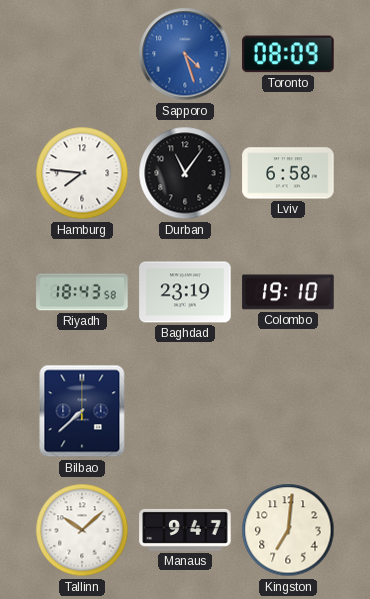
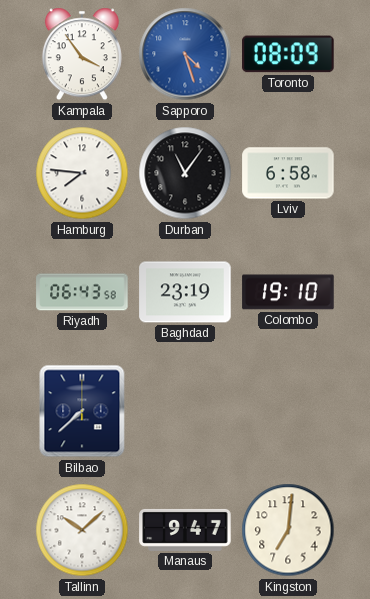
Kampala: none -> 3:54
Riyadh: 18:43 -> 06:43
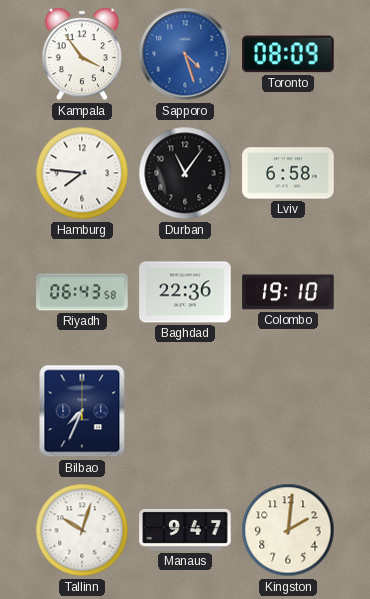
Baghdad: 23:19 -> 22:36
Bilbao: 7:38 -> 7:34
Tallinn: 10:08 -> 10:03
Kingston: 7:01 -> 2:01
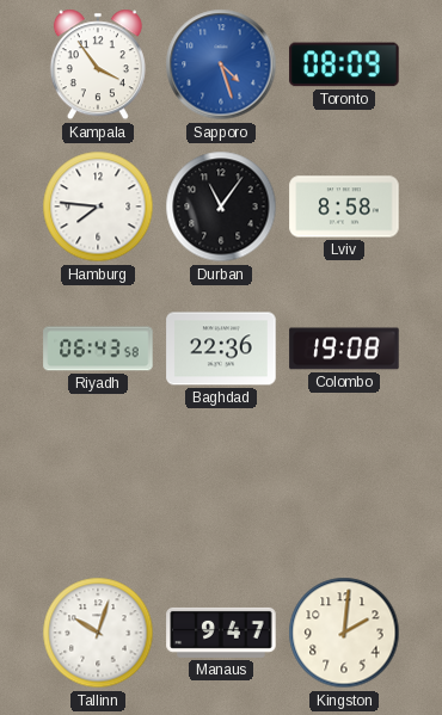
Lviv: 6:58 -> 8:58
Colombo: 19:10 -> 19:08
Bilbao: 7:34 -> none
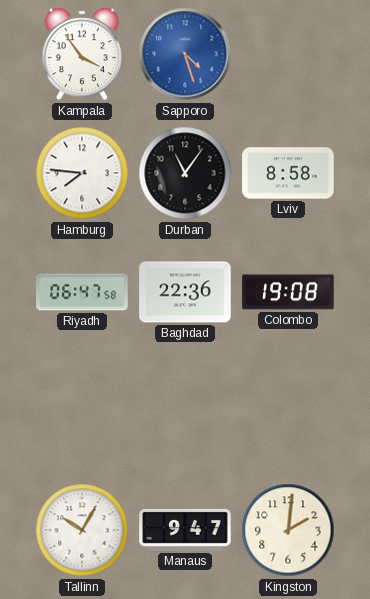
Toronto: 08:09 -> none
Riyadh: 06:43 -> 06:47
Tallinn: 10:03 -> 10:05
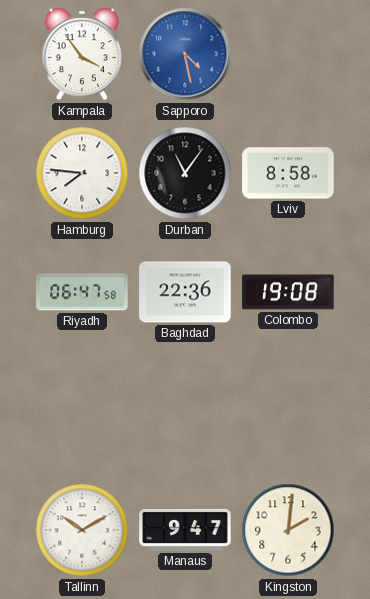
Sapporo: 4:27 -> 4:28
Tallinn: 10:05 -> 10:10
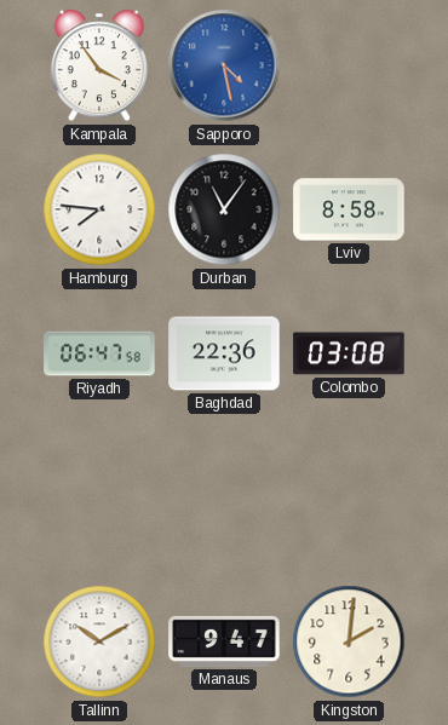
Colombo: 19:08 -> 03:08
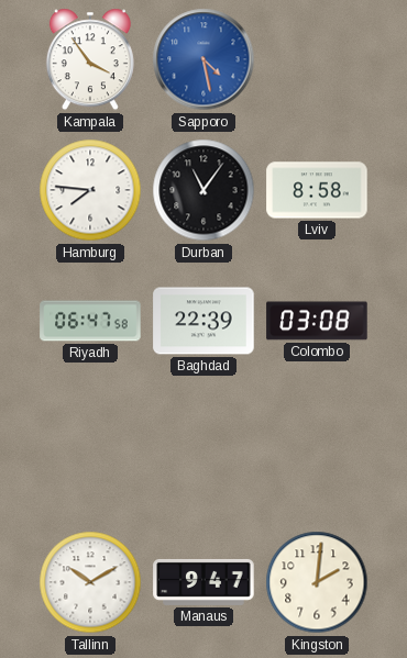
Baghdad: 22:36 -> 22:39
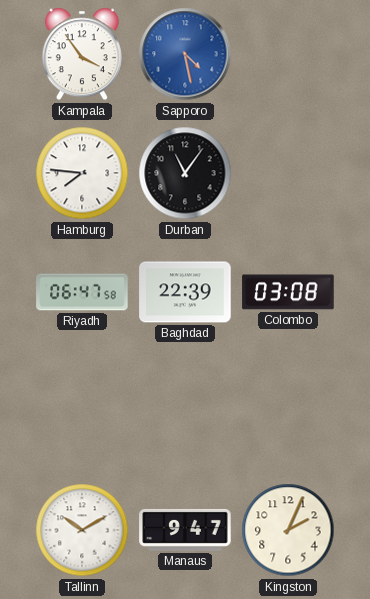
Lviv: 8:58 -> none
Kingston: 2:01 -> 2:04
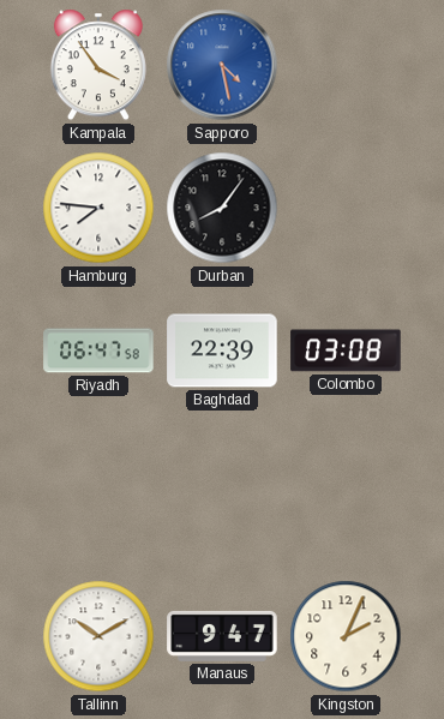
Durban: 11:06 -> 8:06
